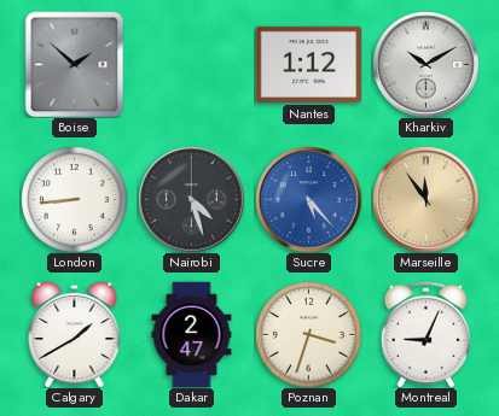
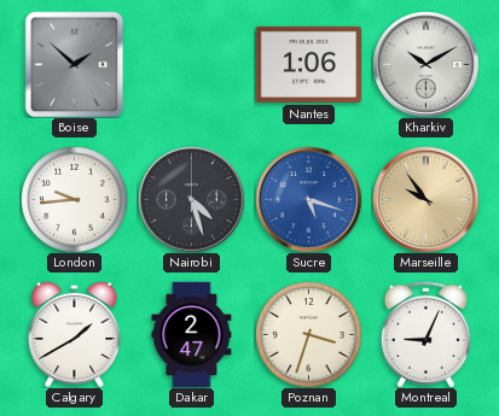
Nantes: 1:12 -> 1:06
London: 8:44 -> 9:44
Sucre: 5:23 -> 5:18
Marseille: 11:54 -> 9:54
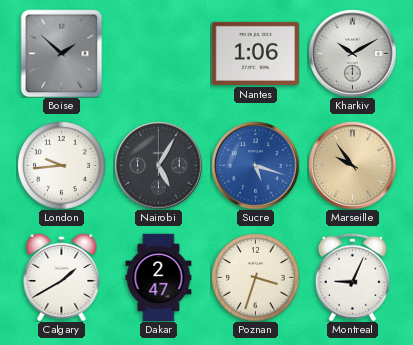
Nairobi: 4:27 -> 5:05
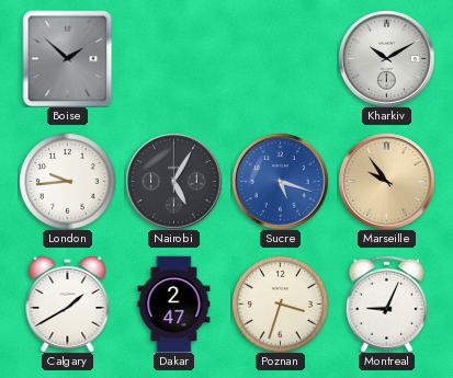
Nantes: 1:06 -> none
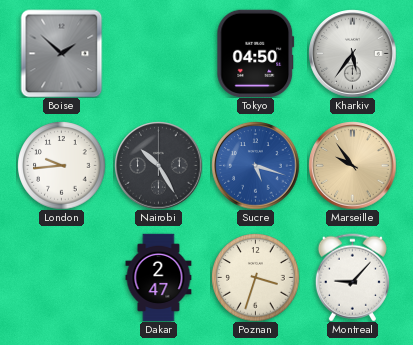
Tokyo: none -> 04:50
Kharkiv: 10:10 -> 5:36
Nairobi: 5:05 -> 10:25
Calgary: 1:40 -> none
Montreal: 9:04 -> 9:07
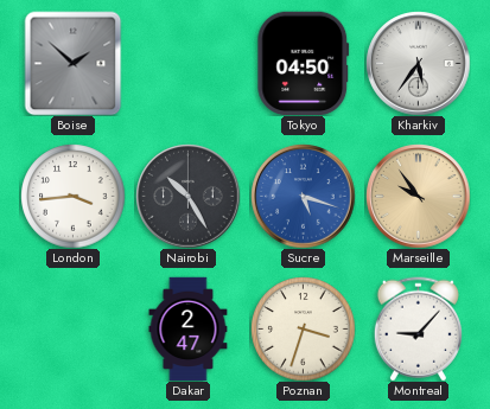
London: 9:44 -> 3:44
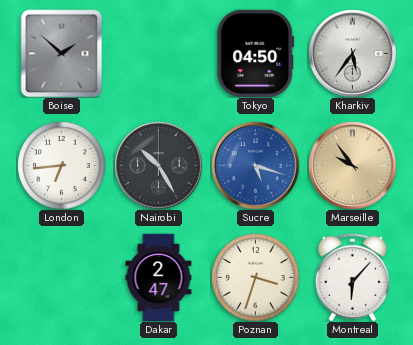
London: 3:44 -> 6:44
Montreal: 9:07 -> 6:07
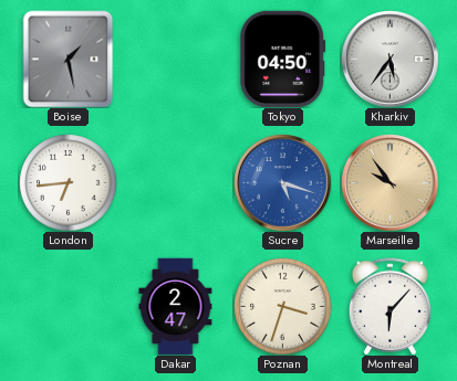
Boise: 1:52 -> 1:28
Nairobi: 10:25 -> none
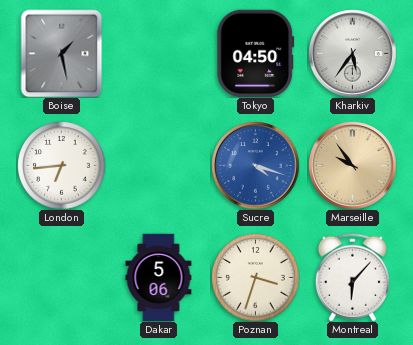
Sucre: 5:18 -> 4:18
Dakar: 2:47 -> 5:06
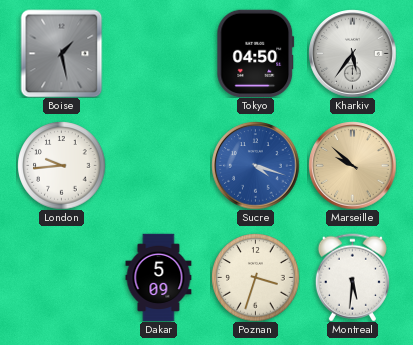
London: 6:44 -> 9:44
Marseille: 9:54 -> 9:52
Dakar: 5:06 -> 5:09
Montreal: 6:07 -> 5:31
